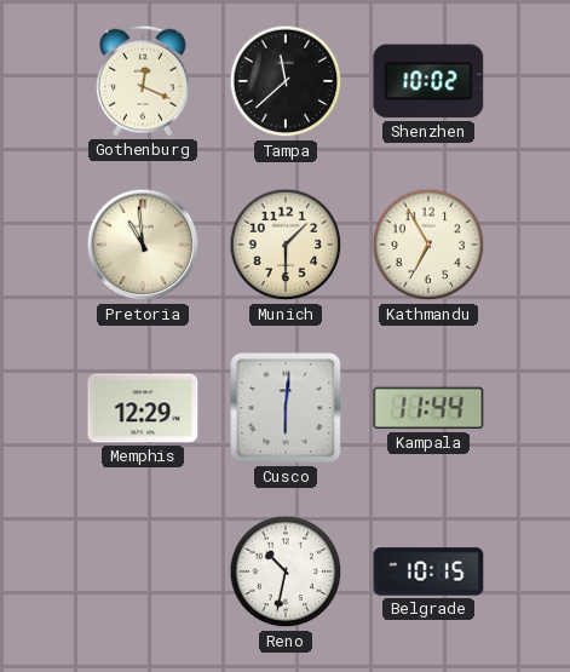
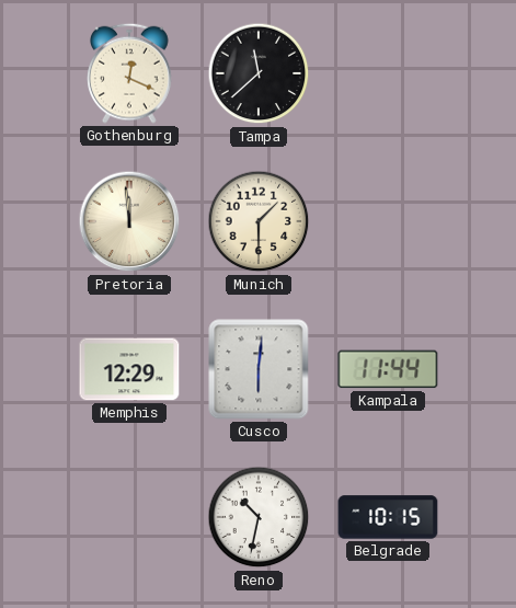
Shenzhen: 10:02 -> none
Pretoria: 10:59 -> 11:59
Kathmandu: 6:55 -> none
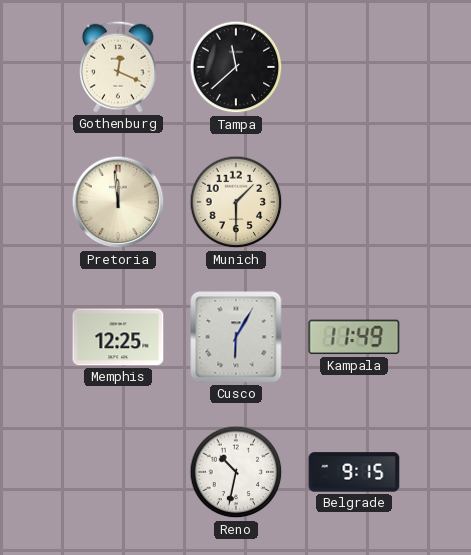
Memphis: 12:29 -> 12:25
Cusco: 6:01 -> 6:05
Kampala: 11:44 -> 11:49
Belgrade: 10:15 -> 9:15
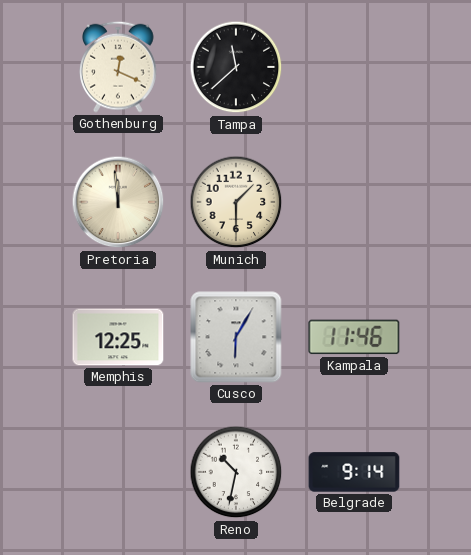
Kampala: 11:49 -> 11:46
Belgrade: 9:15 -> 9:14
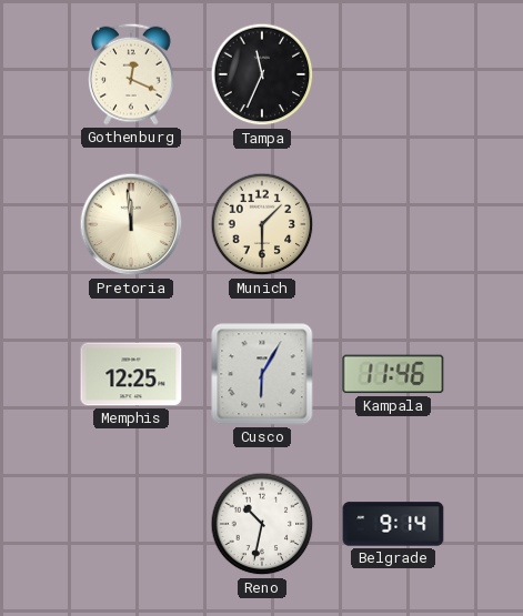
Tampa: 11:38 -> 11:34
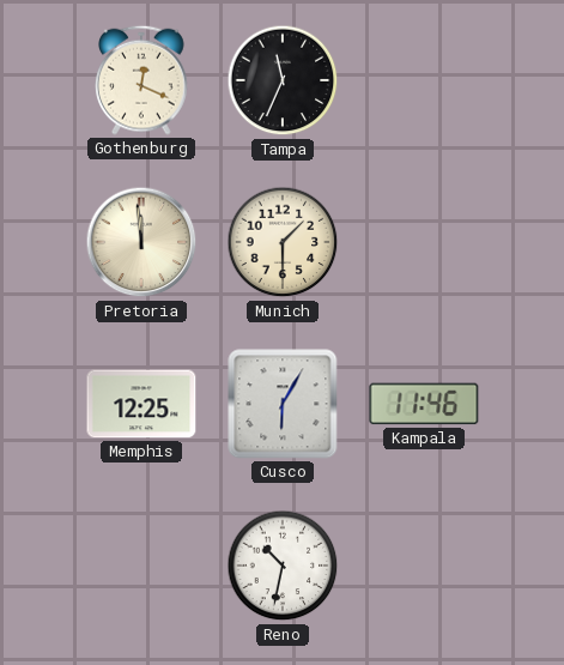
Belgrade: 9:14 -> none
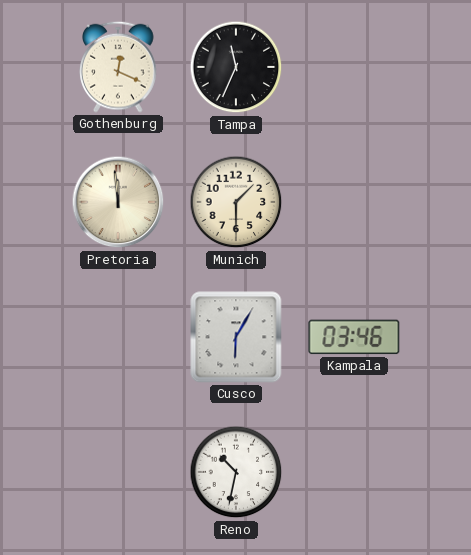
Memphis: 12:25 -> none
Kampala: 11:46 -> 03:46
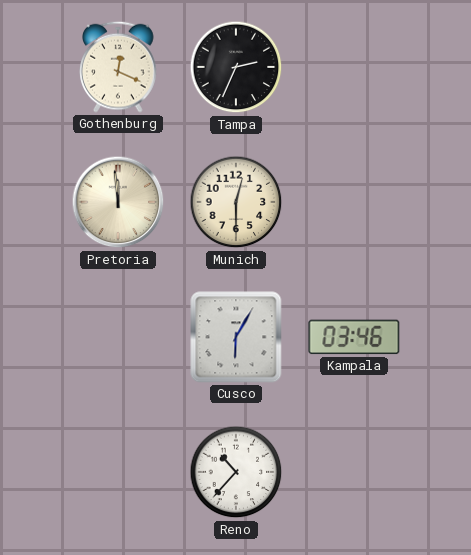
Tampa: 11:34 -> 2:34
Munich: 1:30 -> 12:30
Reno: 10:32 -> 10:37
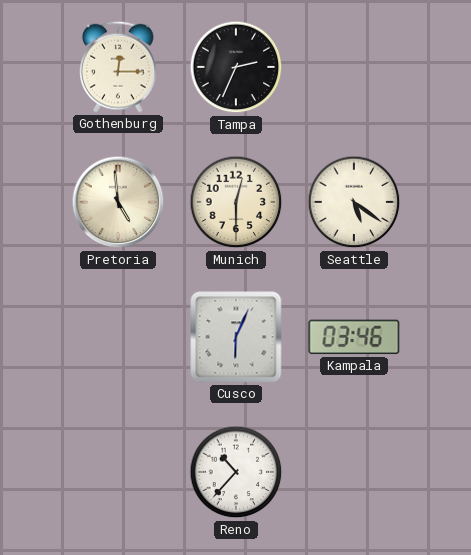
Gothenburg: 12:19 -> 12:15
Pretoria: 11:59 -> 4:59
Seattle: none -> 5:21
Cusco: 6:05 -> 6:04
